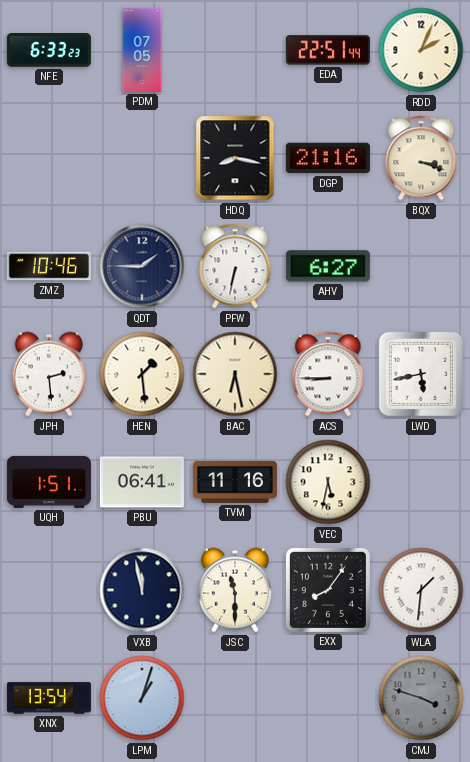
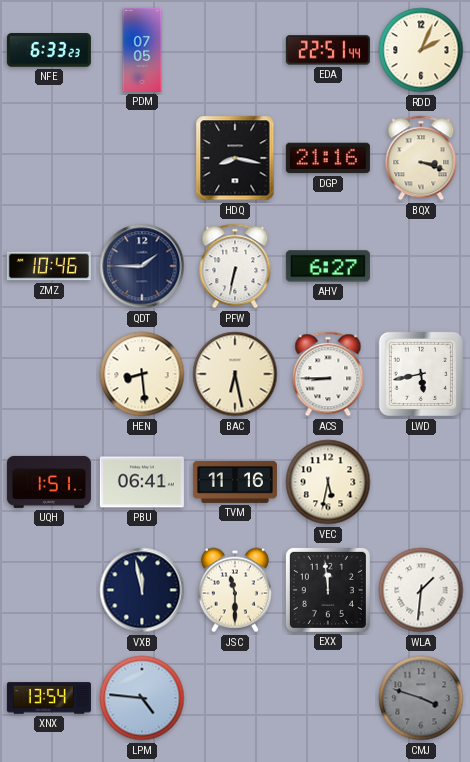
JPH: 2:29 -> none
HEN: 1:29 -> 8:29
EXX: 8:06 -> 11:59
LPM: 1:03 -> 4:46
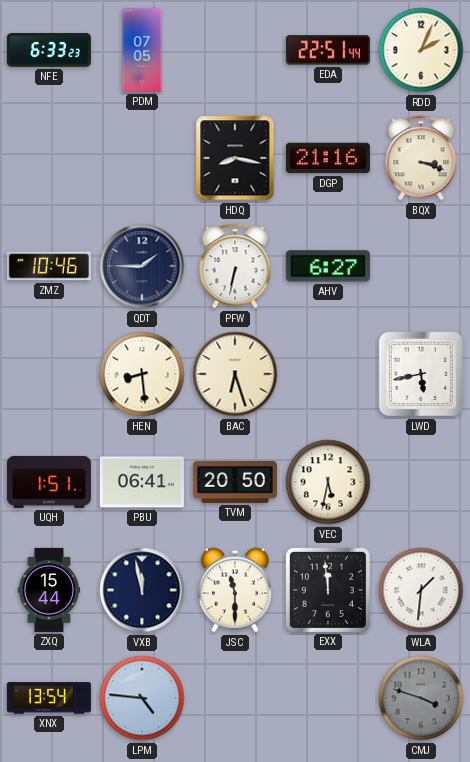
BAC: 6:28 -> 6:27
ACS: 8:45 -> none
TVM: 11:16 -> 20:50
ZXQ: none -> 15:44
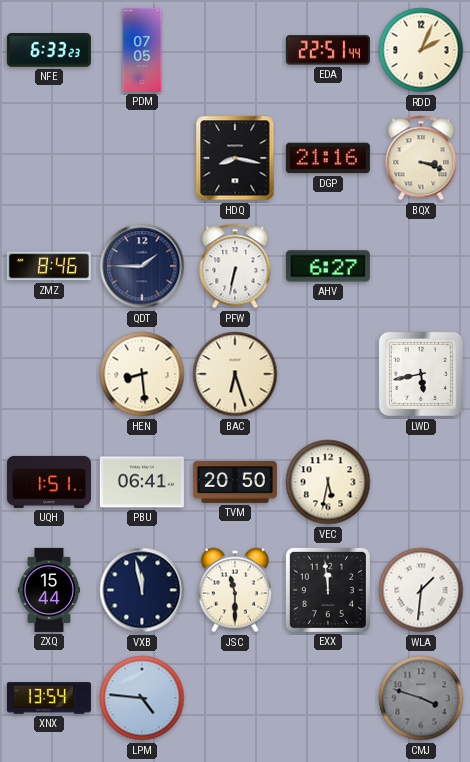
ZMZ: 10:46 -> 8:46
